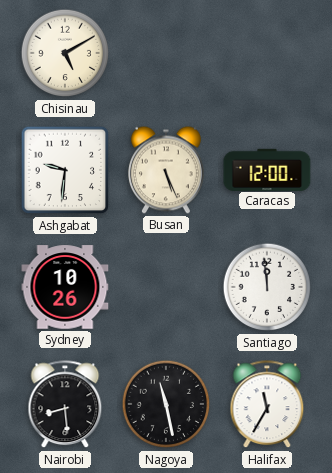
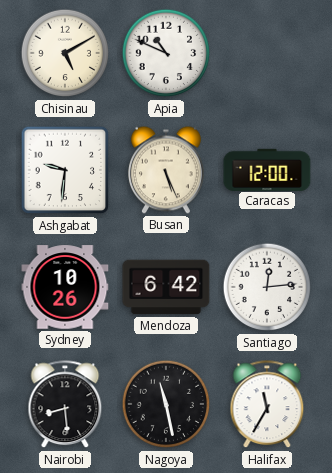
Apia: none -> 10:49
Mendoza: none -> 6:42
Santiago: 11:59 -> 12:14
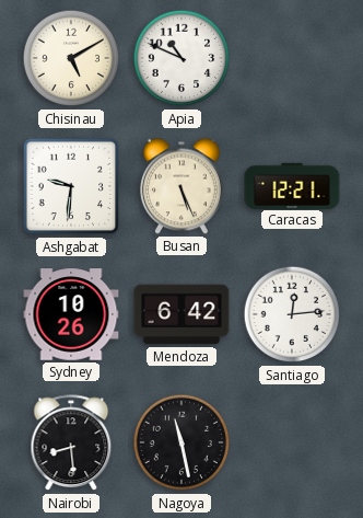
Caracas: 12:00 -> 12:21
Halifax: 11:35 -> none
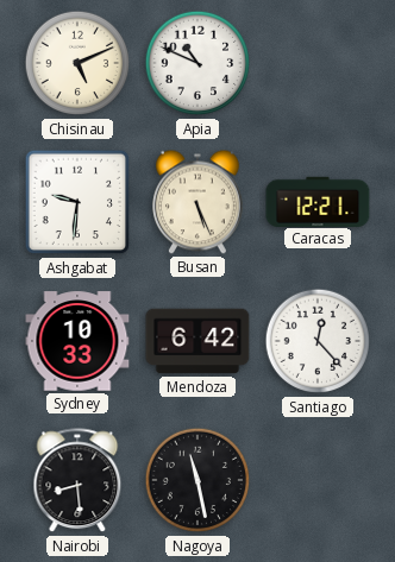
Chisinau: 5:10 -> 5:11
Sydney: 10:26 -> 10:33
Santiago: 12:14 -> 12:23
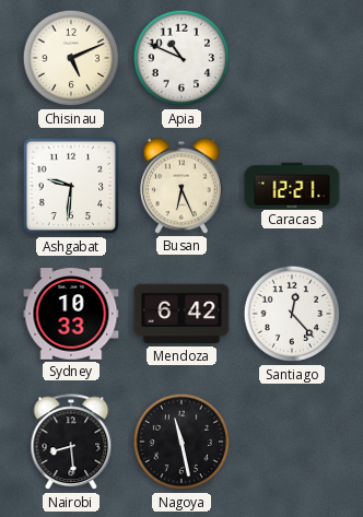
Busan: 5:26 -> 6:26
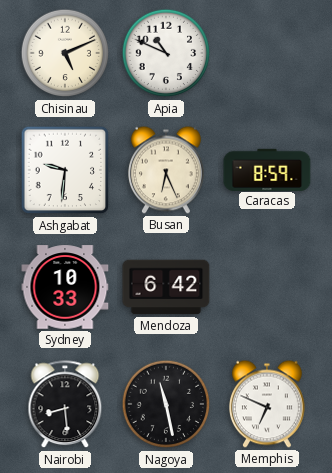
Caracas: 12:21 -> 8:59
Santiago: 12:23 -> none
Memphis: none -> 6:49
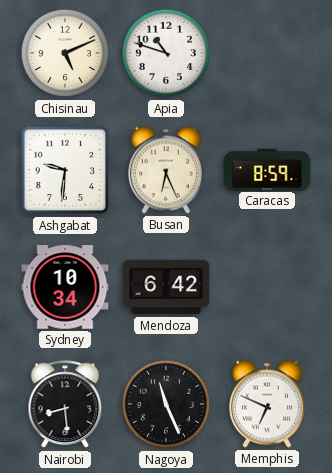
Apia: 10:49 -> 10:48
Sydney: 10:33 -> 10:34
Nagoya: 11:28 -> 11:26
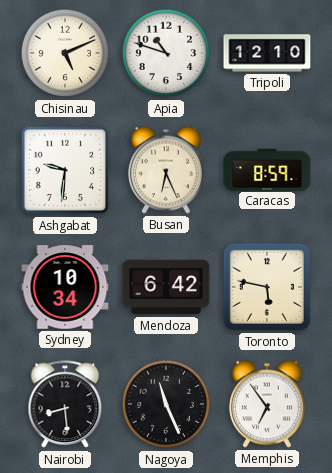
Tripoli: none -> 12:10
Toronto: none -> 5:47
Memphis: 6:49 -> 6:54
